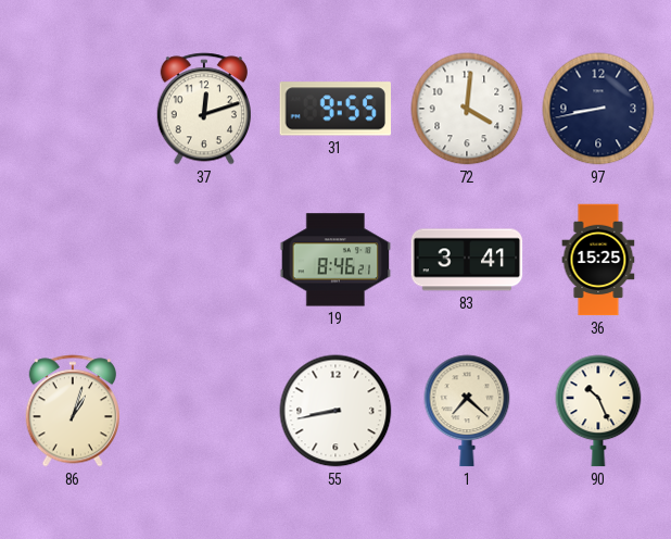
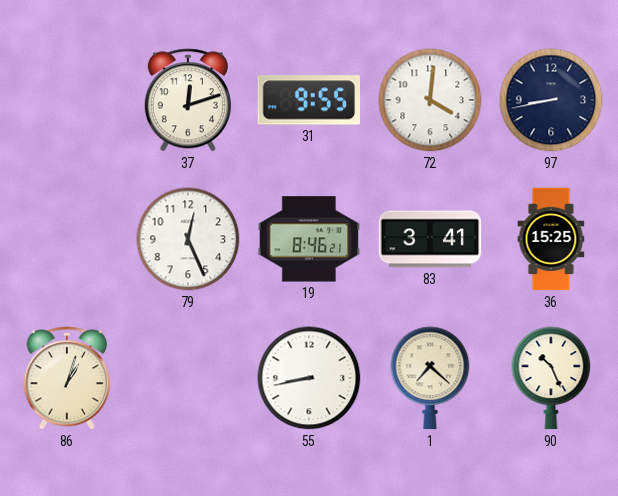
79: none -> 12:26
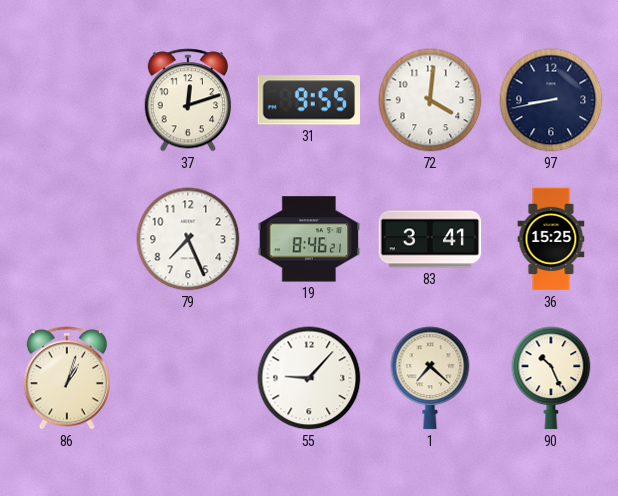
79: 12:26 -> 7:26
55: 8:43 -> 9:07
